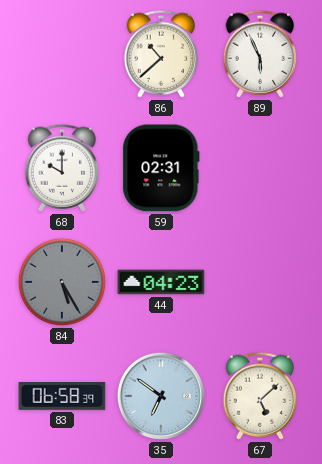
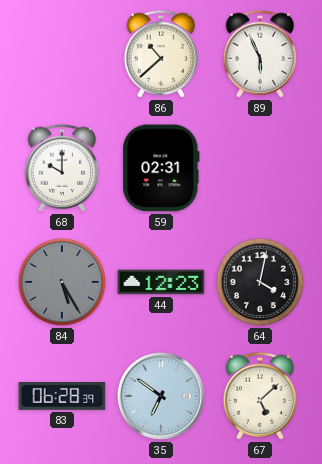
44: 04:23 -> 12:23
64: none -> 4:02
83: 06:58 -> 06:28
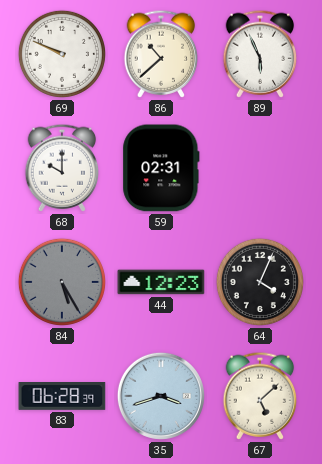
69: none -> 9:49
64: 4:02 -> 4:04
35: 6:51 -> 3:42
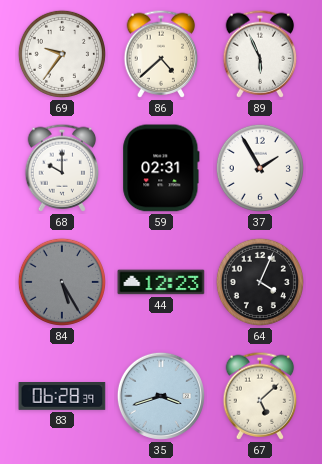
69: 9:49 -> 9:36
86: 10:38 -> 4:38
37: none -> 1:55
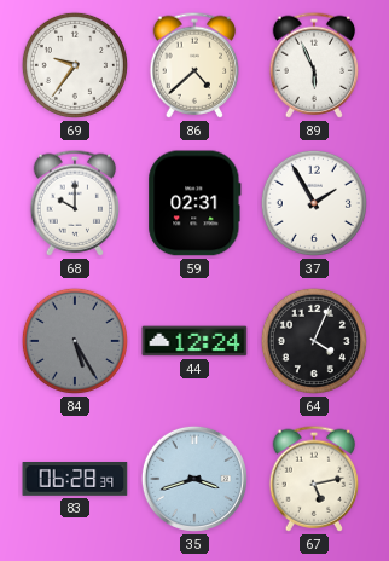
44: 12:23 -> 12:24
67: 5:08 -> 5:13
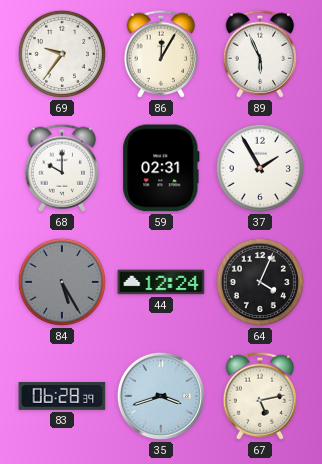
86: 4:38 -> 12:05
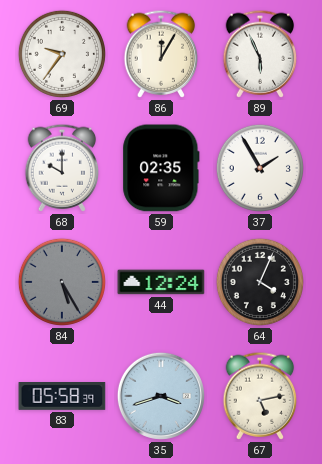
59: 02:31 -> 02:35
83: 06:28 -> 05:58
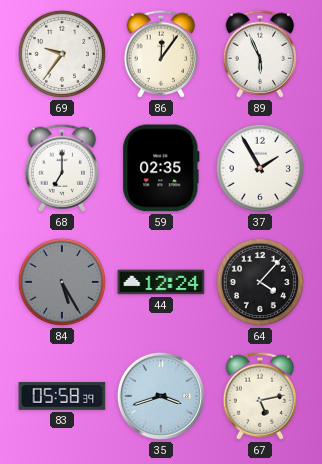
86: 12:05 -> 12:06
68: 10:00 -> 7:00
64: 4:04 -> 4:07
